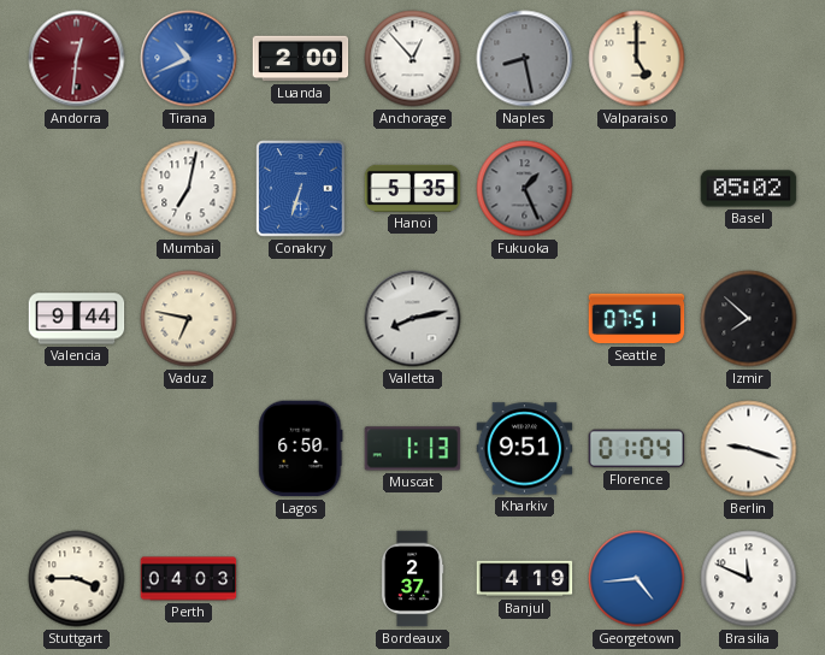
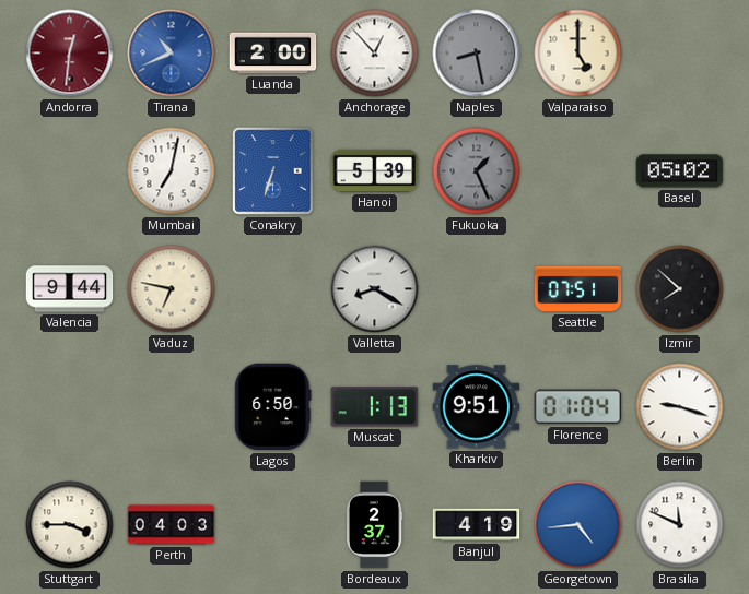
Hanoi: 5:35 -> 5:39
Valletta: 8:13 -> 8:20
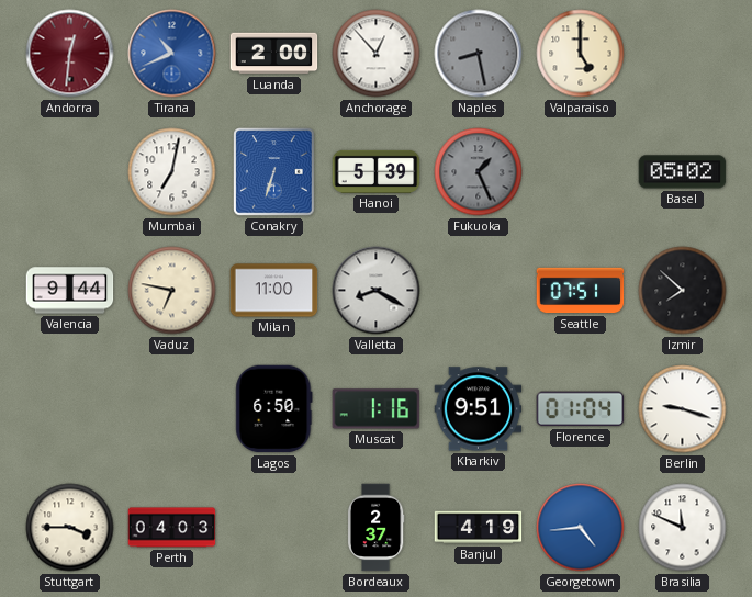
Milan: none -> 11:00
Muscat: 1:13 -> 1:16
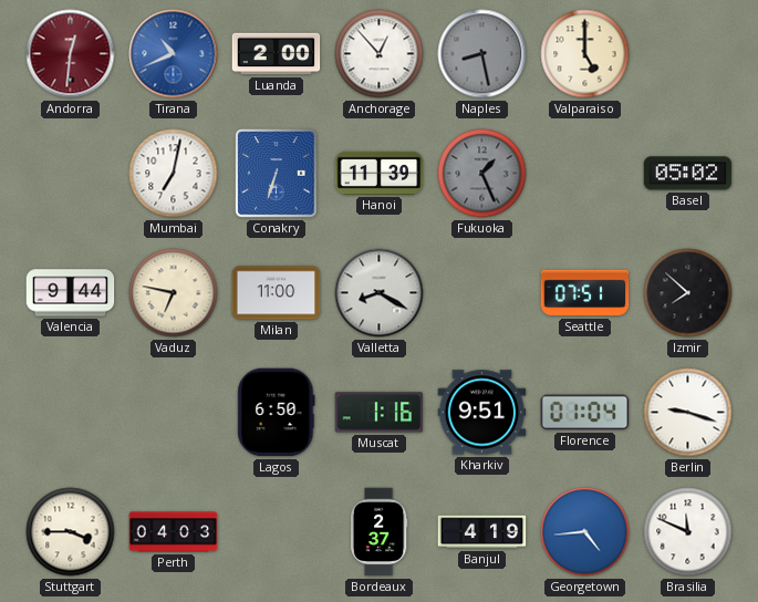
Hanoi: 5:39 -> 11:39
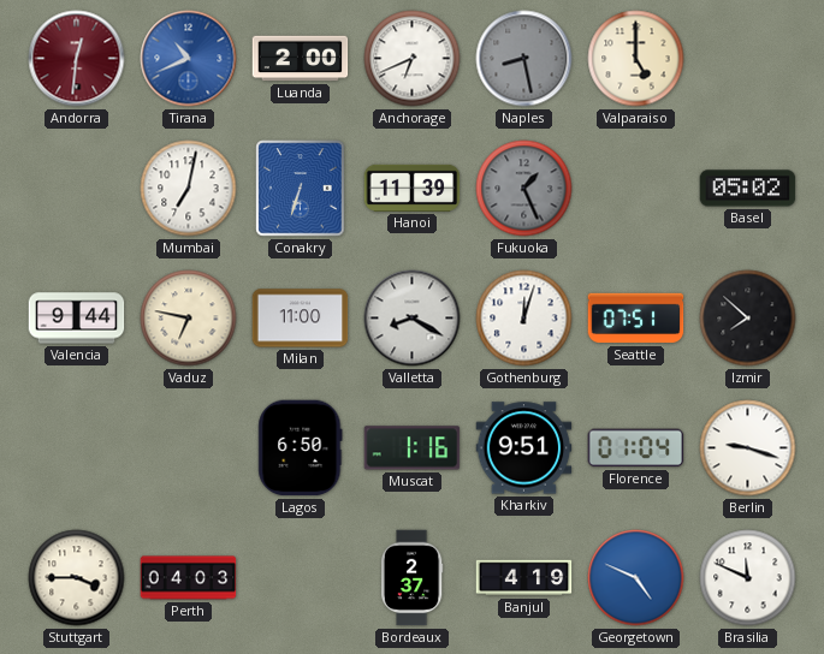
Anchorage: 12:53 -> 6:41
Gothenburg: none -> 12:03
Georgetown: 4:44 -> 4:49
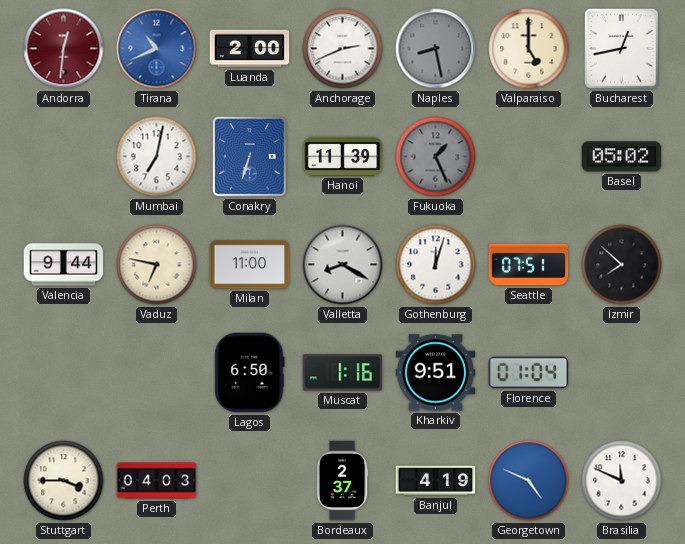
Anchorage: 6:41 -> 2:41
Bucharest: none -> 12:43
Berlin: 9:18 -> none
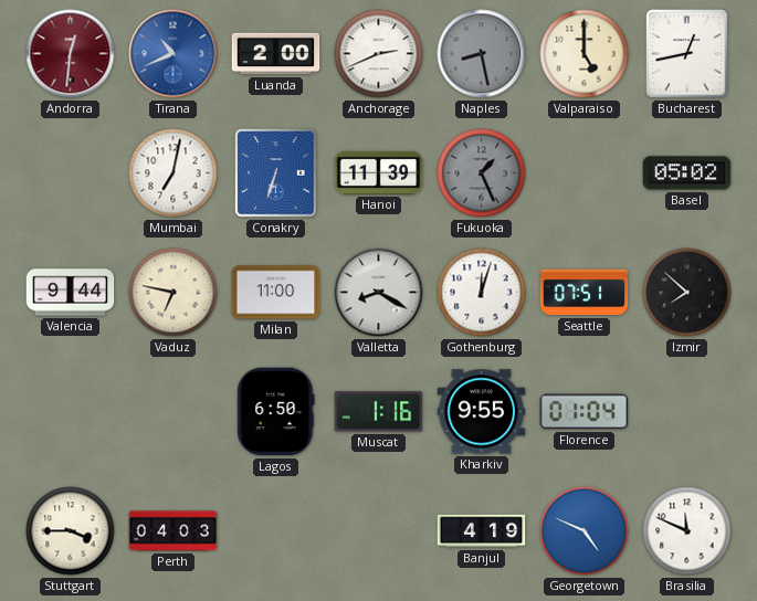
Kharkiv: 9:51 -> 9:55
Bordeaux: 2:37 -> none
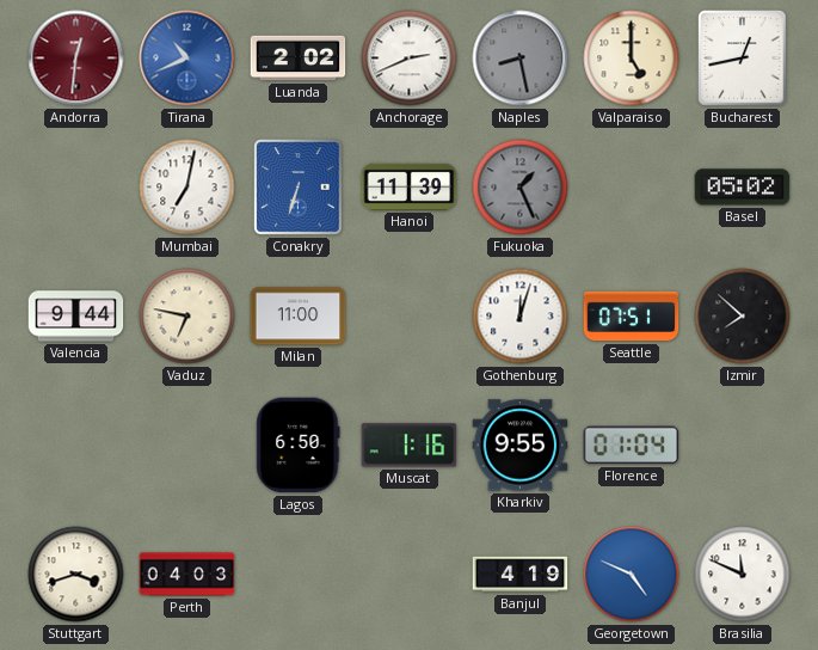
Luanda: 2:00 -> 2:02
Valletta: 8:20 -> none
Stuttgart: 3:45 -> 3:42
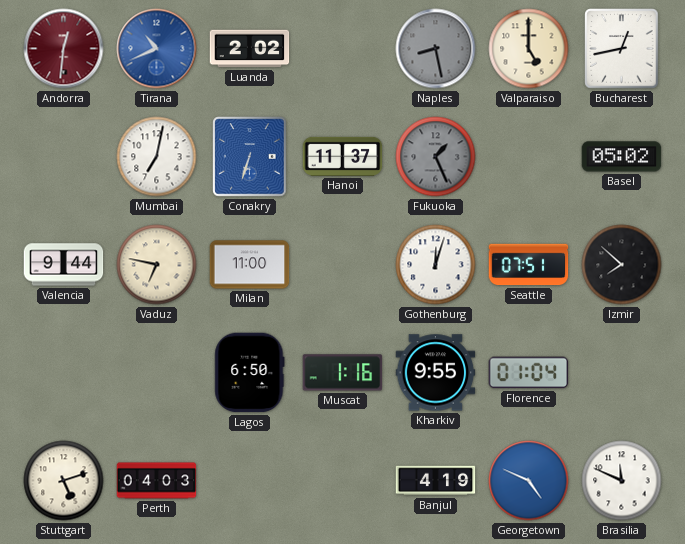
Anchorage: 2:41 -> none
Hanoi: 11:39 -> 11:37
Stuttgart: 3:42 -> 5:12
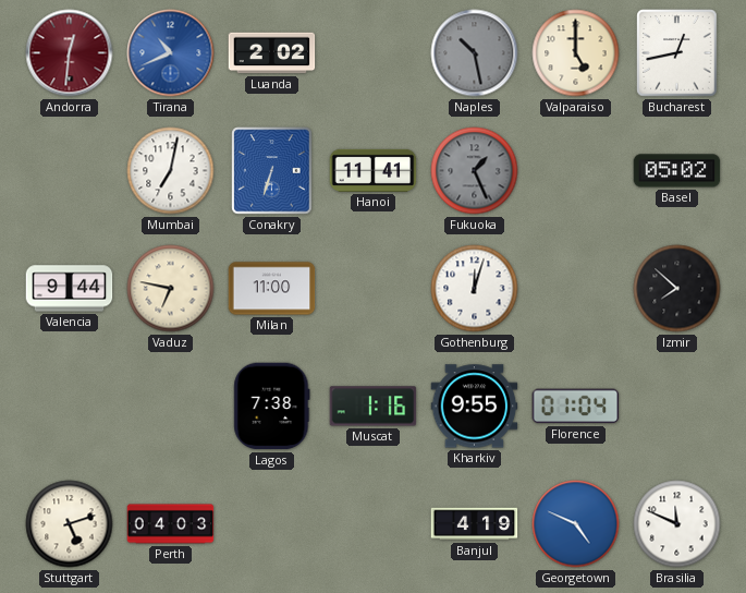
Naples: 8:28 -> 10:28
Hanoi: 11:37 -> 11:41
Seattle: 07:51 -> none
Lagos: 6:50 -> 7:38
